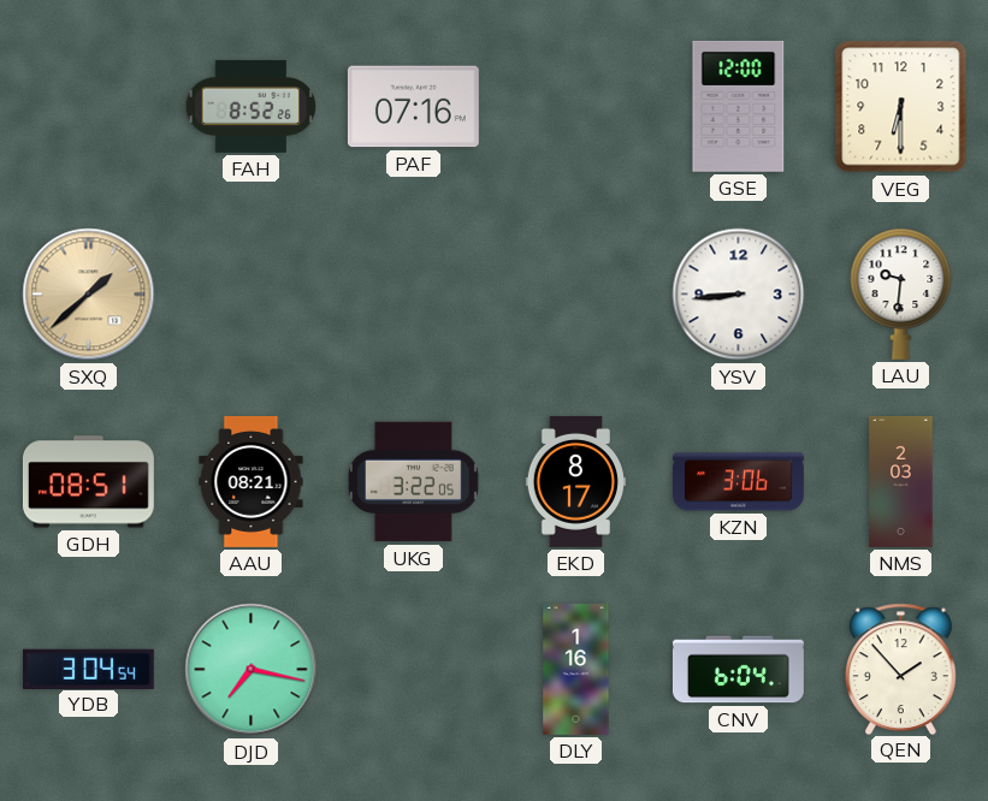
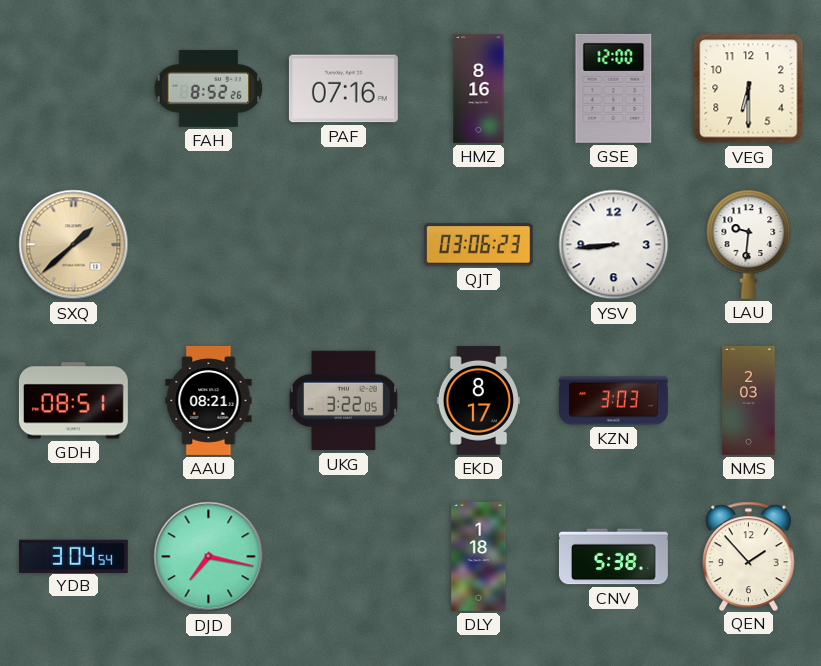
HMZ: none -> 8:16
QJT: none -> 03:06
KZN: 3:06 -> 3:03
DLY: 1:16 -> 1:18
CNV: 6:04 -> 5:38
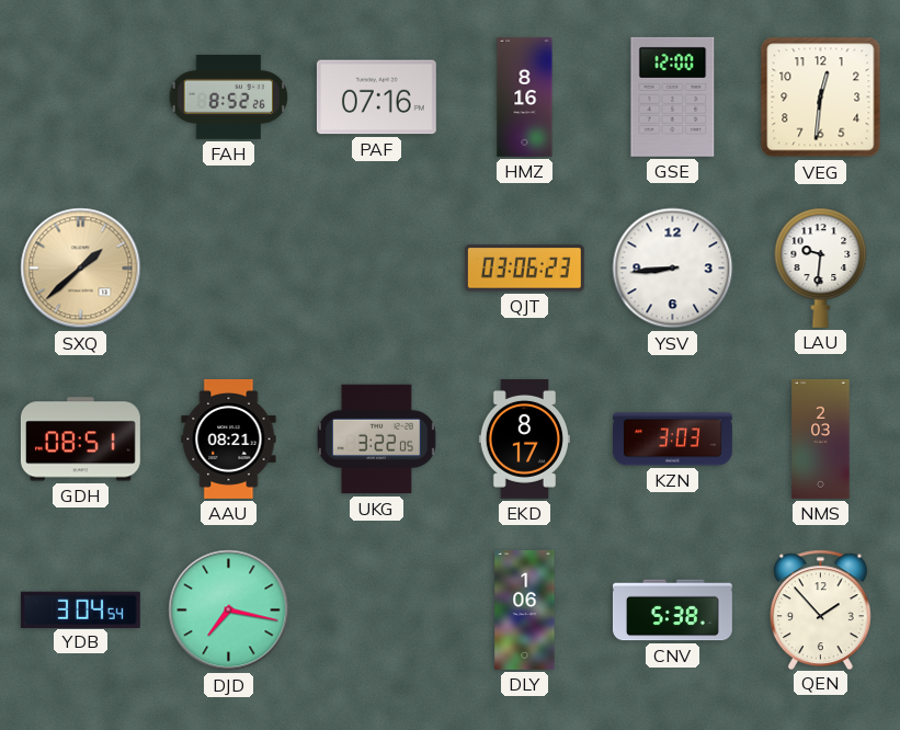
VEG: 6:30 -> 12:31
DLY: 1:18 -> 1:06
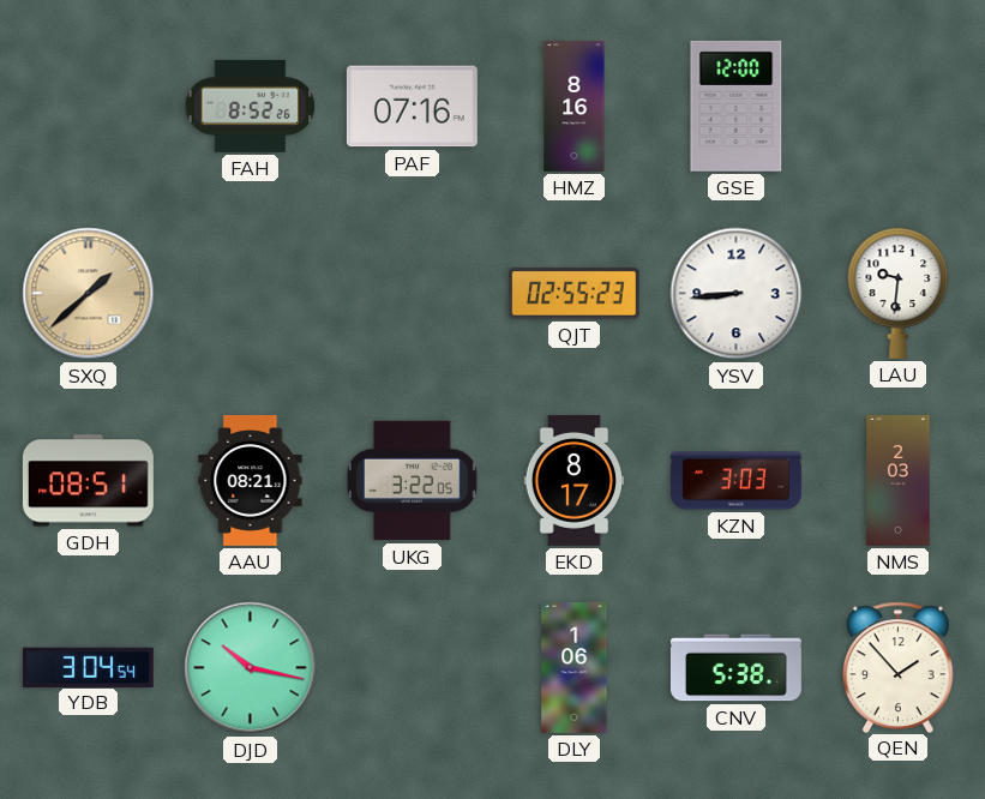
VEG: 12:31 -> none
QJT: 03:06 -> 02:55
DJD: 7:17 -> 10:17
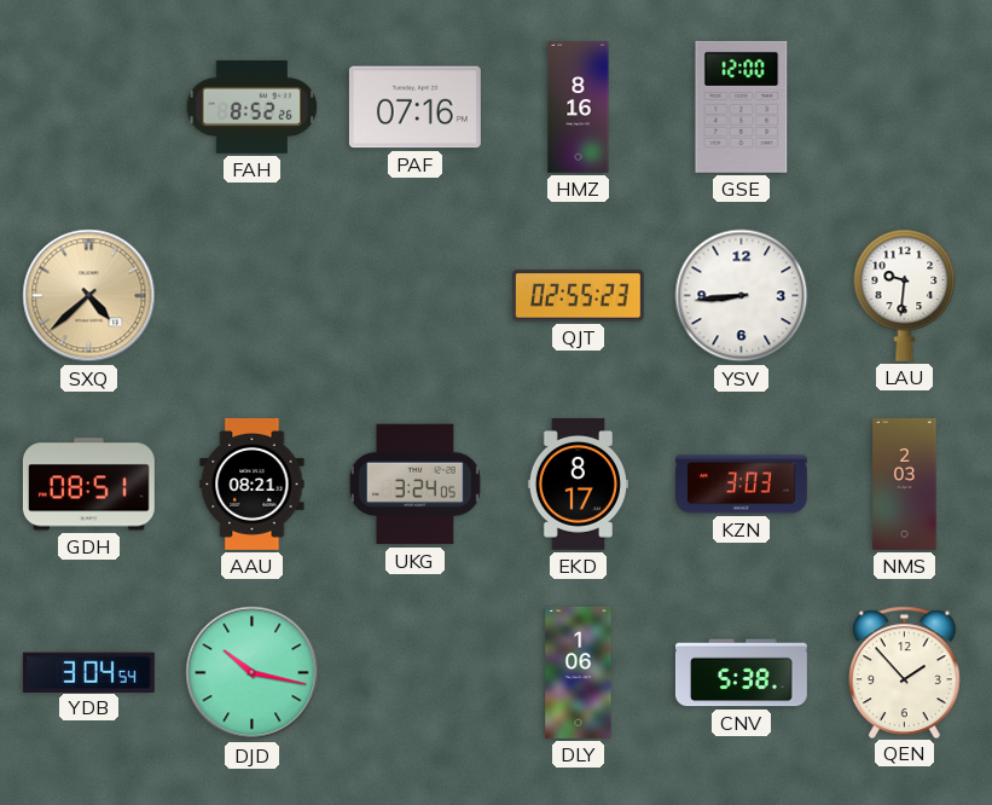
SXQ: 1:38 -> 4:38
UKG: 3:22 -> 3:24
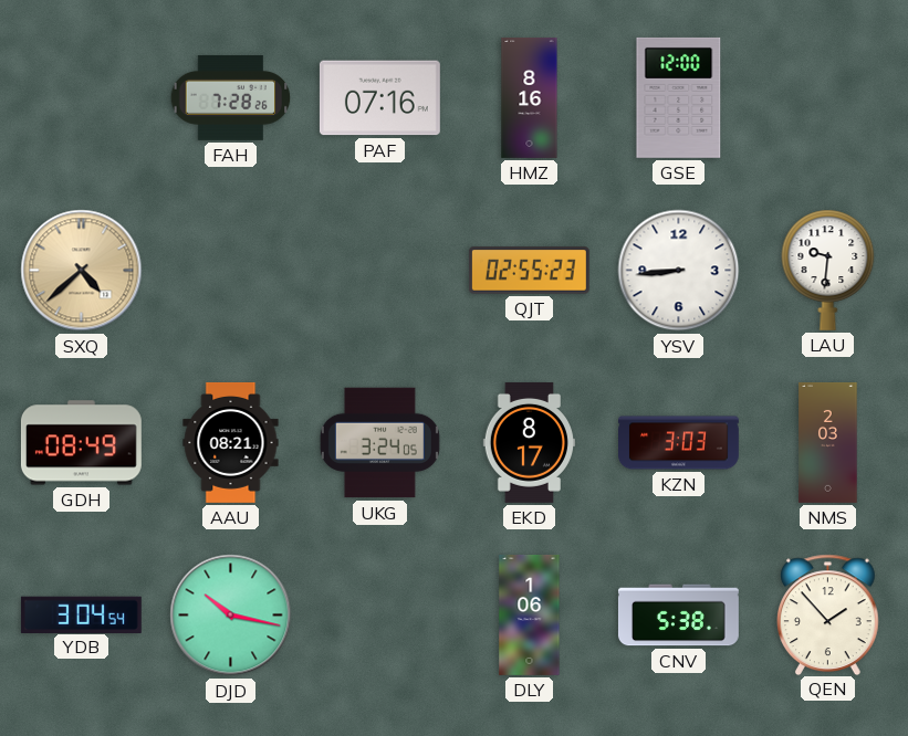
FAH: 8:52 -> 7:28
GDH: 08:51 -> 08:49
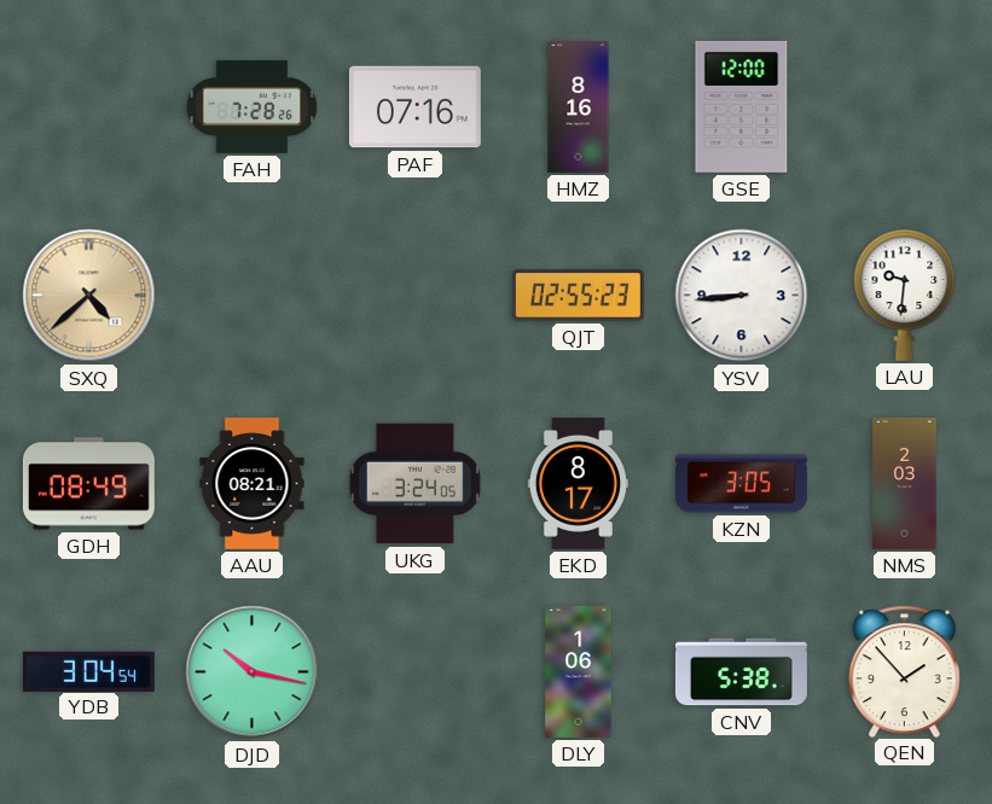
KZN: 3:03 -> 3:05
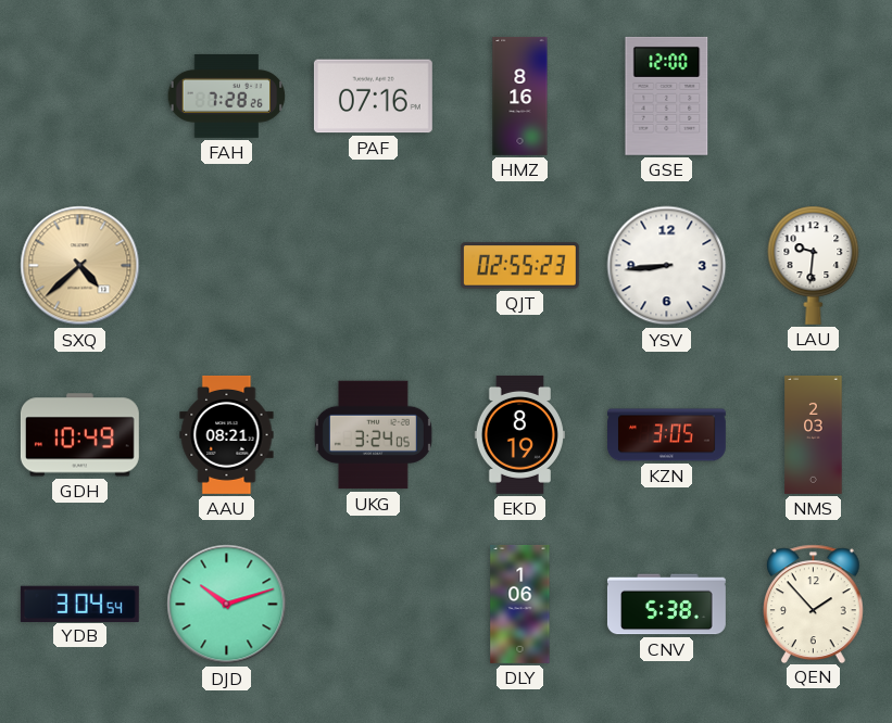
GDH: 08:49 -> 10:49
EKD: 8:17 -> 8:19
DJD: 10:17 -> 10:12
